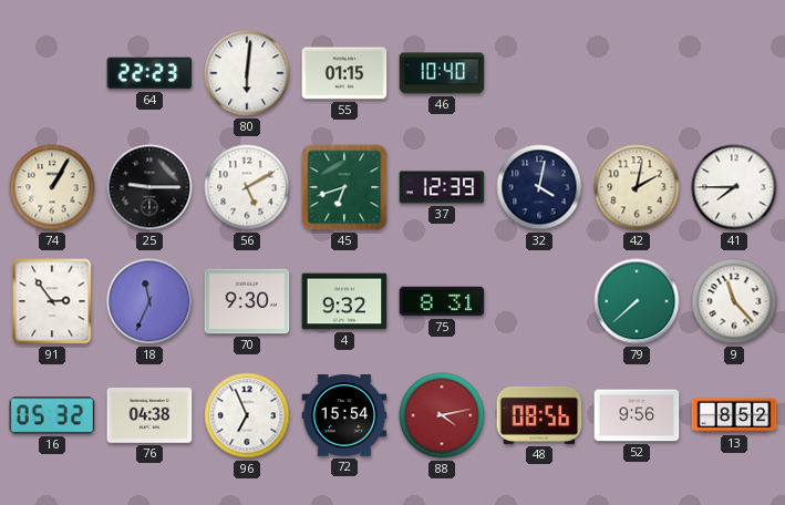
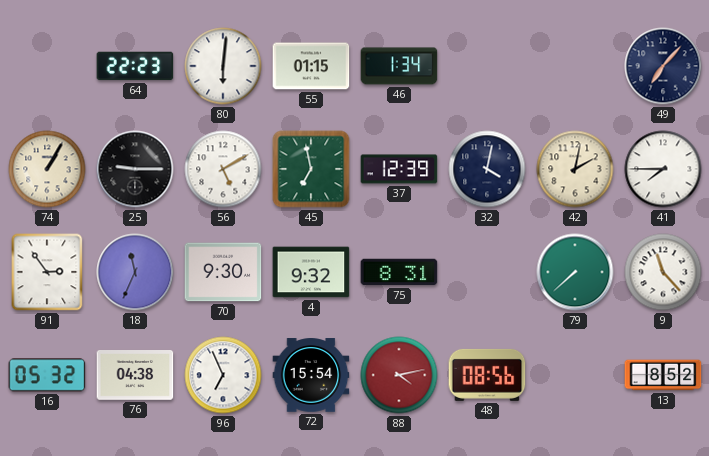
46: 10:40 -> 1:34
49: none -> 7:07
45: 6:42 -> 6:58
52: 9:56 -> none
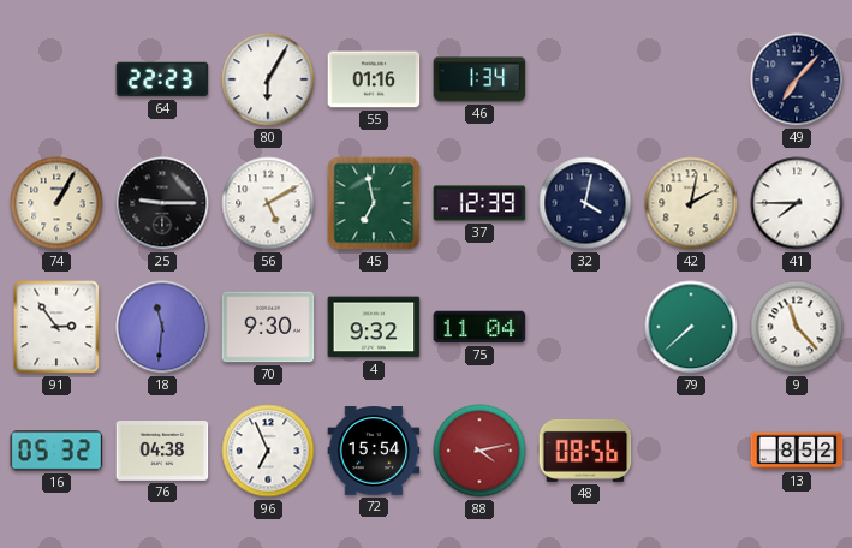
80: 6:01 -> 6:05
55: 01:15 -> 01:16
18: 11:34 -> 11:31
75: 8:31 -> 11:04
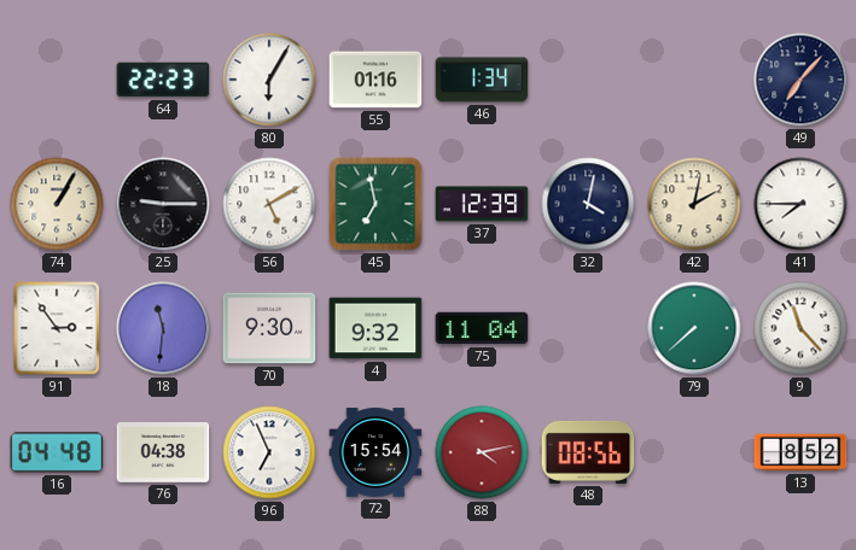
16: 05:32 -> 04:48
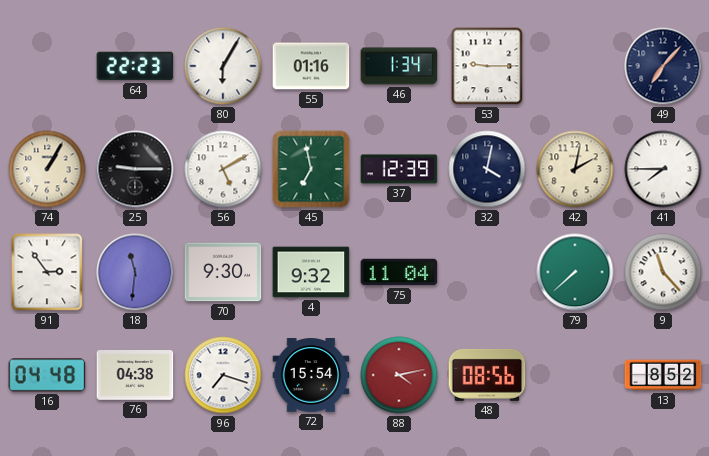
53: none -> 9:15
96: 6:56 -> 7:18
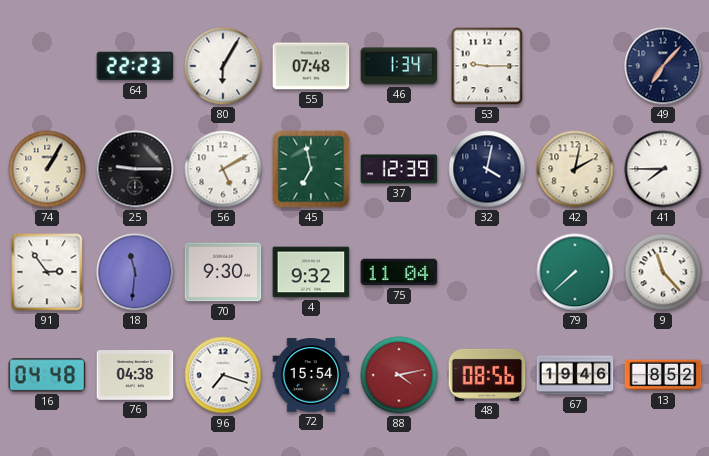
55: 01:16 -> 07:48
67: none -> 19:46
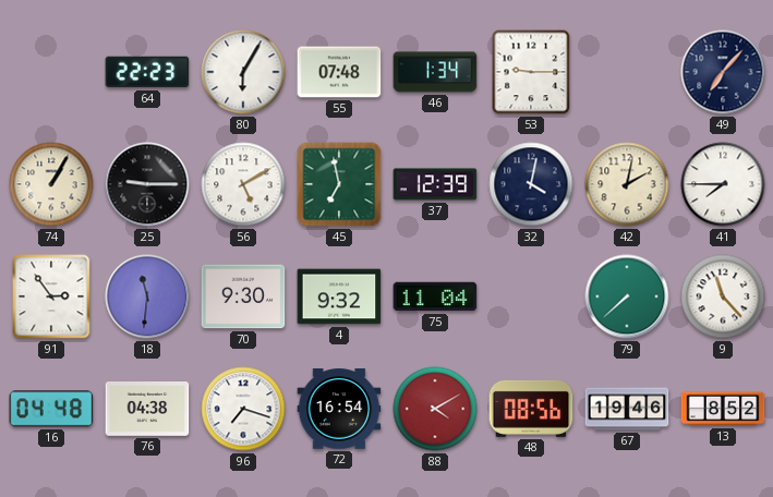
72: 15:54 -> 16:54
88: 4:13 -> 4:10
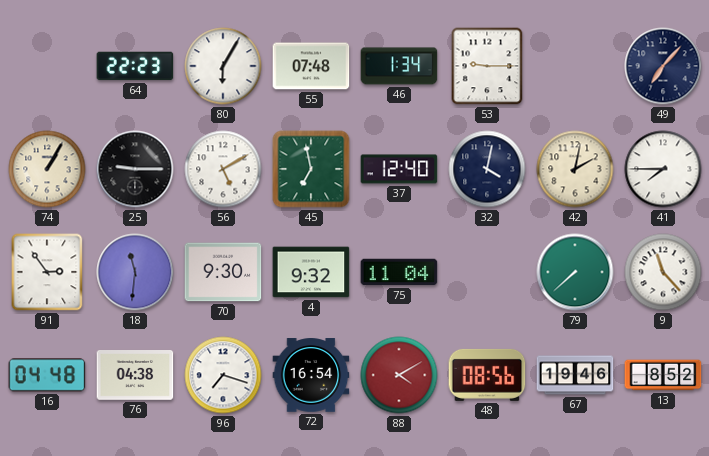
37: 12:39 -> 12:40
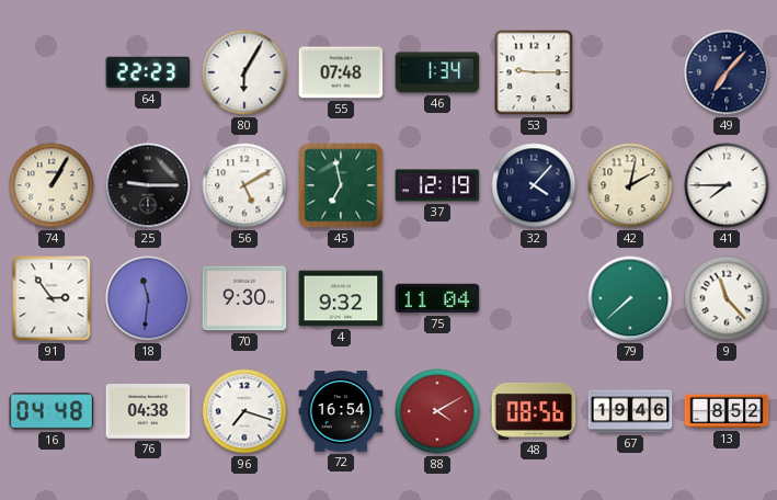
37: 12:40 -> 12:19
32: 4:02 -> 4:07
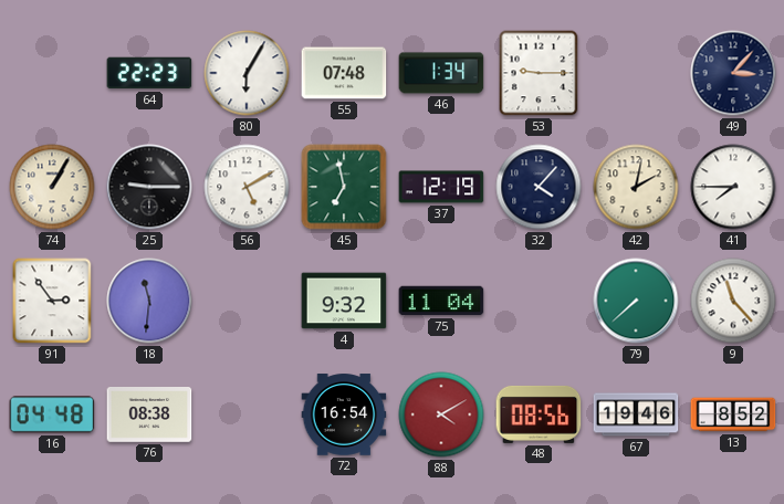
49: 7:07 -> 3:07
70: 9:30 -> none
76: 04:38 -> 08:38
96: 7:18 -> none
